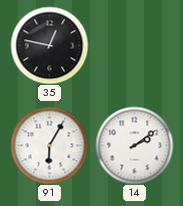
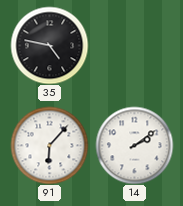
35: 12:47 -> 4:47
91: 6:05 -> 6:07
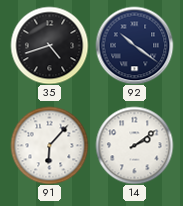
35: 4:47 -> 4:42
92: none -> 10:21
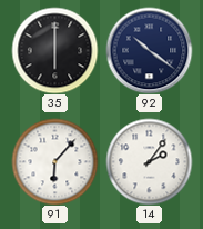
35: 4:42 -> 6:00
14: 2:09 -> 2:06
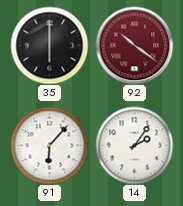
92 dial: navy -> burgundy
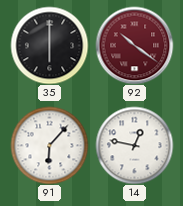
14: 2:06 -> 12:47
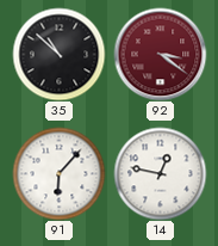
35: 6:00 -> 10:52
92: 10:21 -> 3:21
